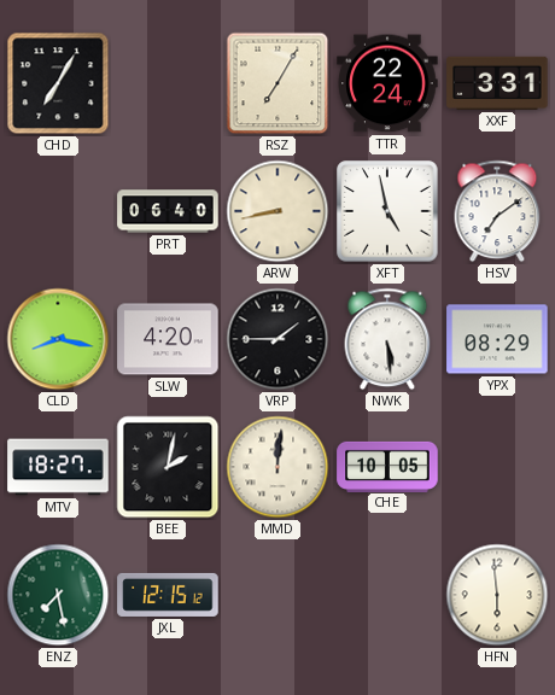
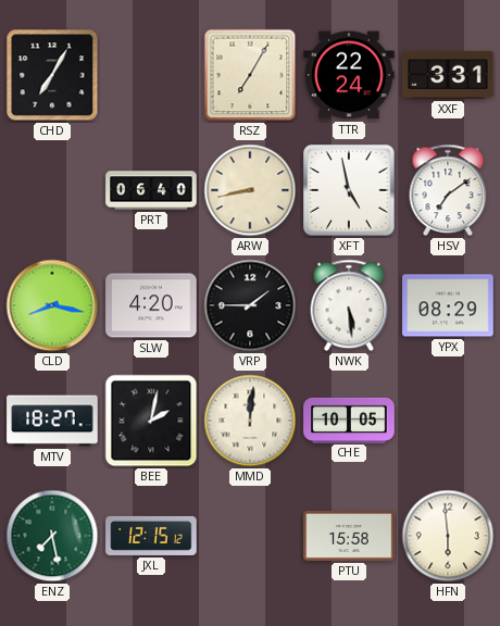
PTU: none -> 15:58
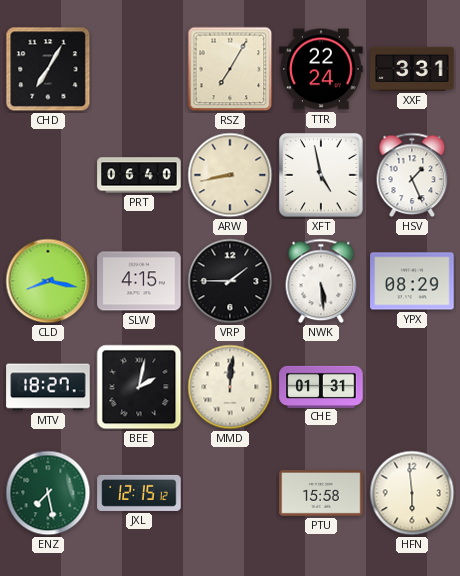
HSV: 7:09 -> 1:26
SLW: 4:20 -> 4:15
CHE: 10:05 -> 01:31
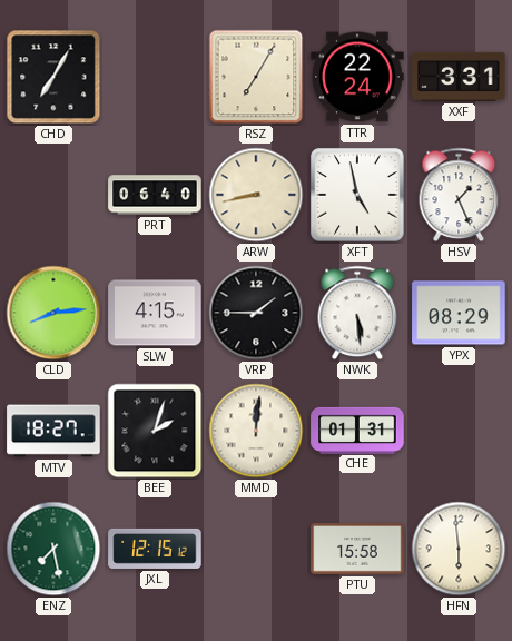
CLD: 8:17 -> 8:14
BEE: 2:02 -> 2:03
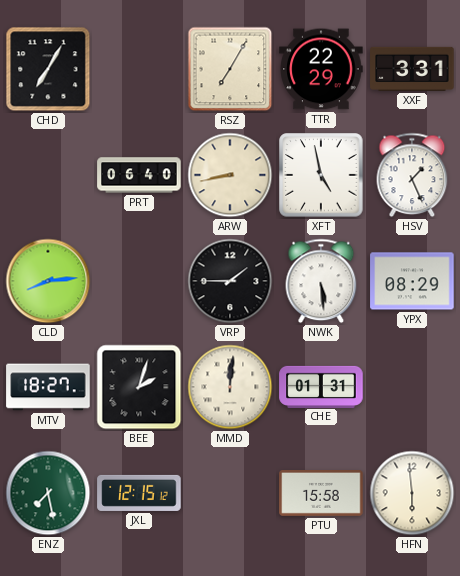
TTR: 22:24 -> 22:29
SLW: 4:15 -> none
